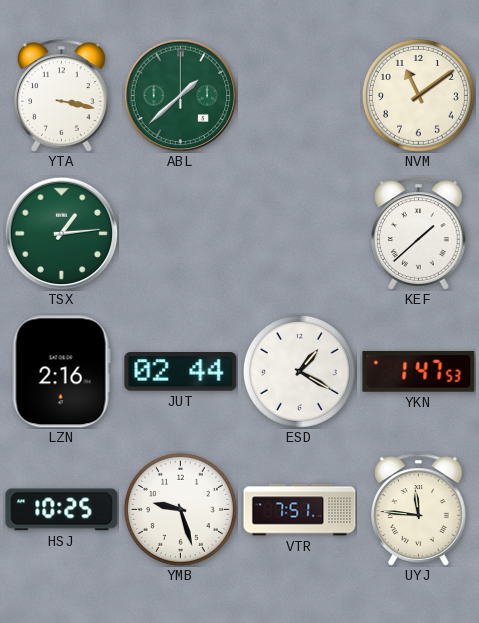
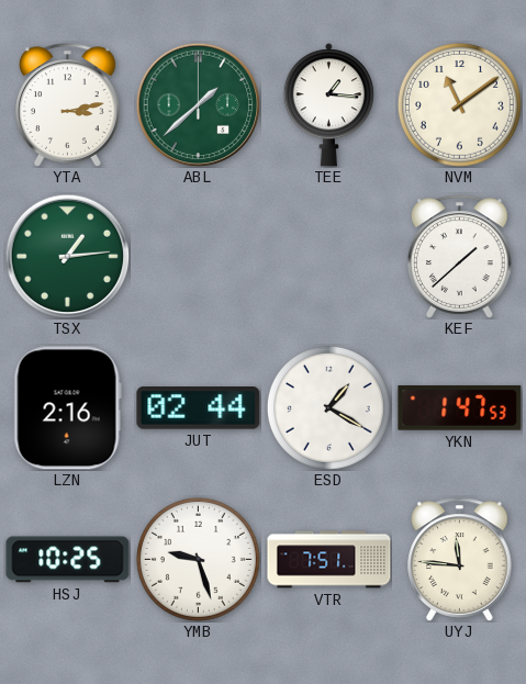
YTA: 3:17 -> 3:13
TEE: none -> 1:16
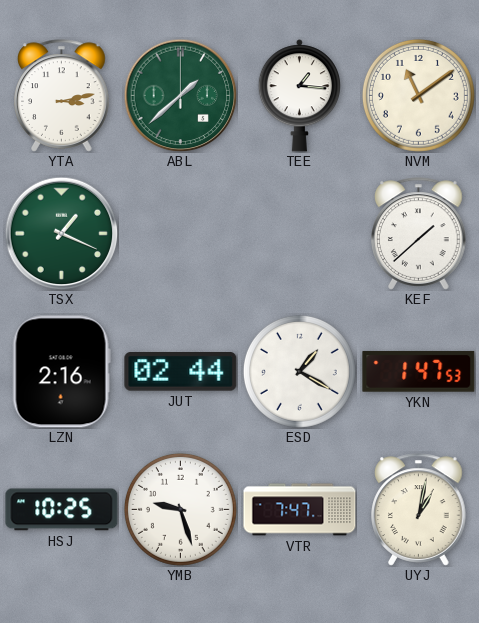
TSX: 1:14 -> 1:19
VTR: 7:51 -> 7:47
UYJ: 11:46 -> 1:02
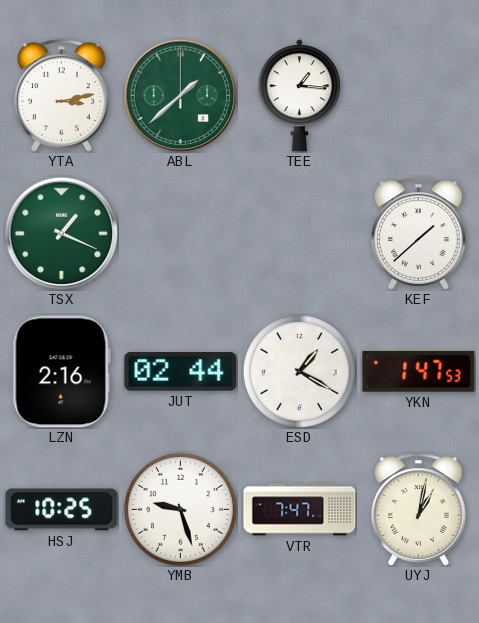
NVM: 11:09 -> none
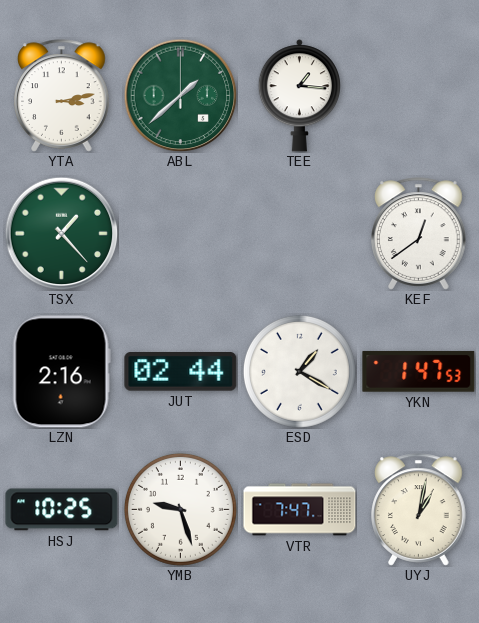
TSX: 1:19 -> 1:23
KEF: 1:38 -> 12:39
